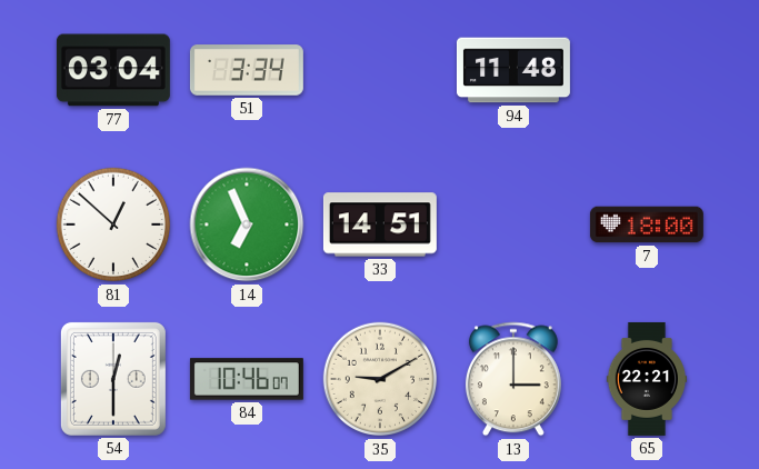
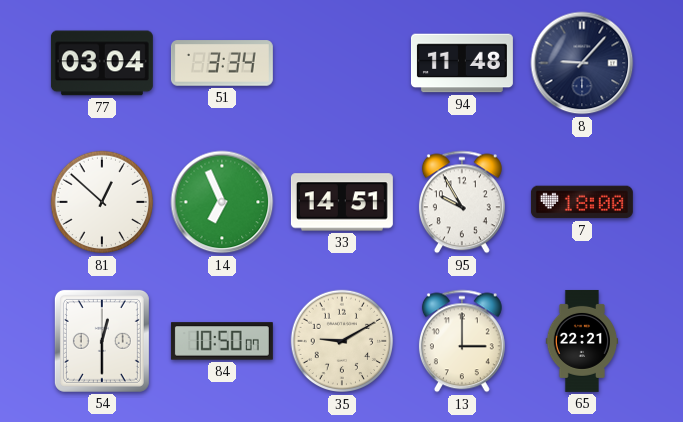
8: none -> 9:07
95: none -> 9:55
84: 10:46 -> 10:50
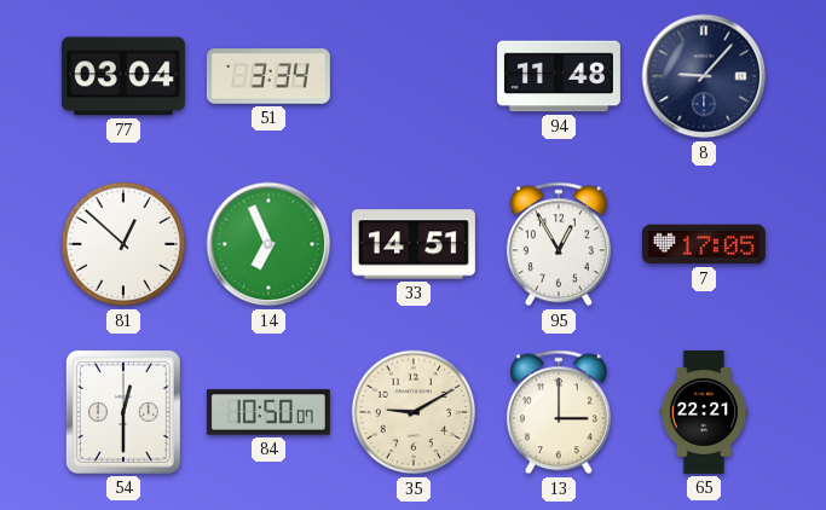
95: 9:55 -> 12:55
7: 18:00 -> 17:05
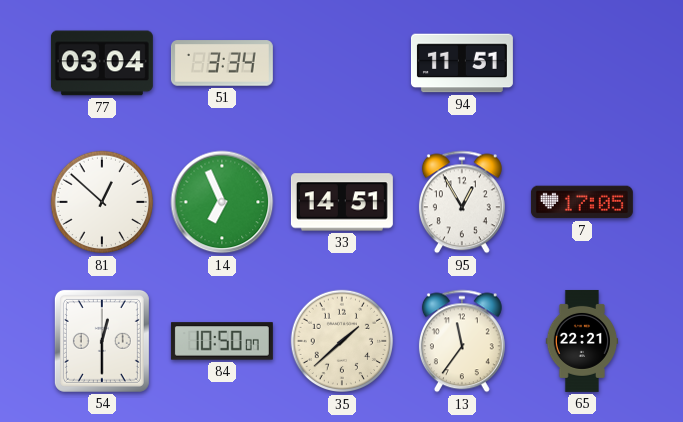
94: 11:48 -> 11:51
8: 9:07 -> none
35: 9:10 -> 1:38
13: 3:00 -> 11:36
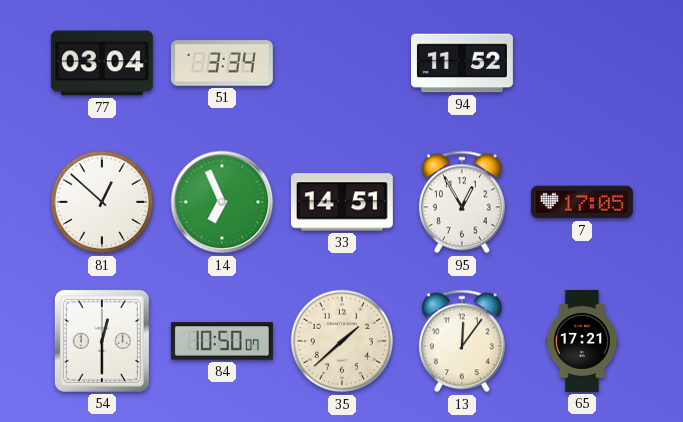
94: 11:51 -> 11:52
13: 11:36 -> 12:06
65: 22:21 -> 17:21
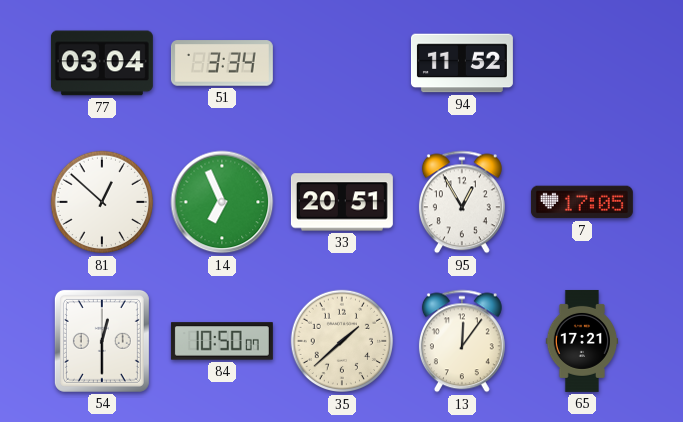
33: 14:51 -> 20:51
